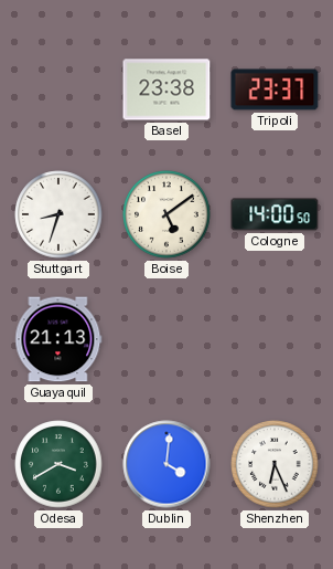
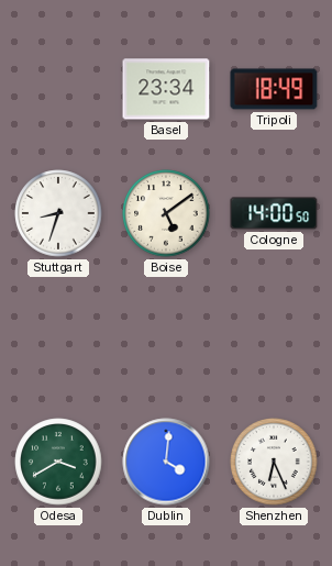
Basel: 23:38 -> 23:34
Tripoli: 23:37 -> 18:49
Guayaquil: 21:13 -> none
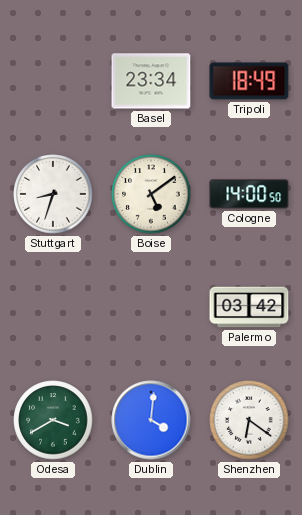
Palermo: none -> 03:42
Shenzhen: 6:26 -> 6:21
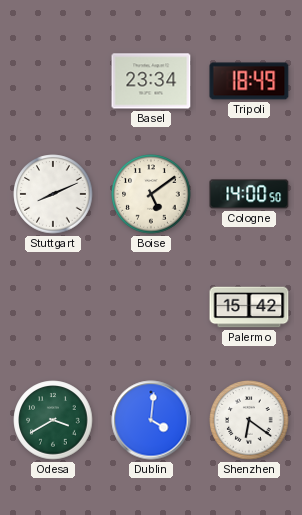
Stuttgart: 8:33 -> 8:11
Palermo: 03:42 -> 15:42
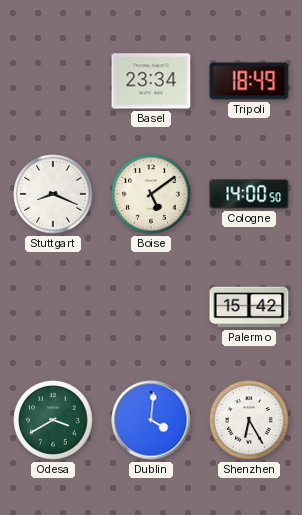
Stuttgart: 8:11 -> 8:19
Shenzhen: 6:21 -> 6:25
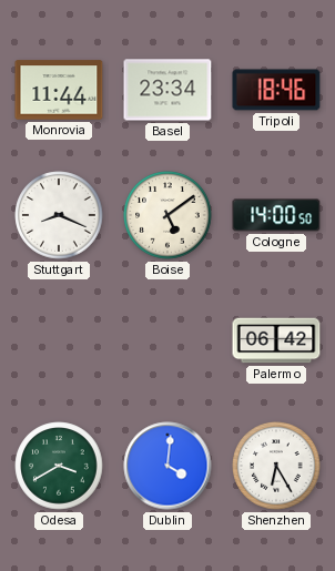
Monrovia: none -> 11:44
Tripoli: 18:49 -> 18:46
Palermo: 15:42 -> 06:42
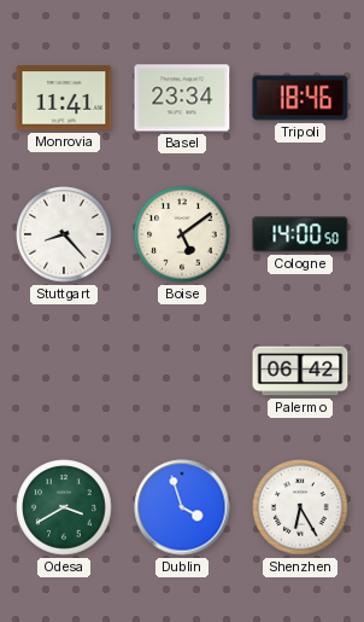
Monrovia: 11:44 -> 11:41
Stuttgart: 8:19 -> 8:23
Dublin: 4:01 -> 3:57
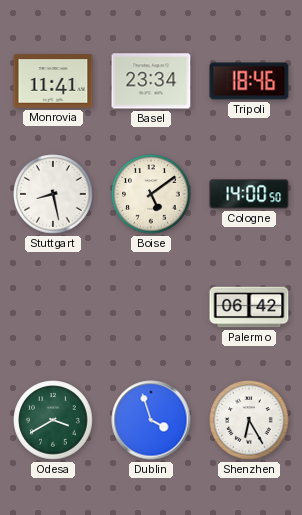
Stuttgart: 8:23 -> 8:28
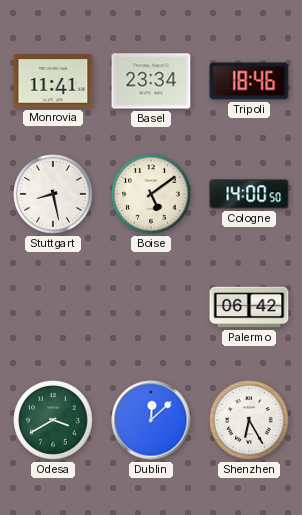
Dublin: 3:57 -> 12:08
